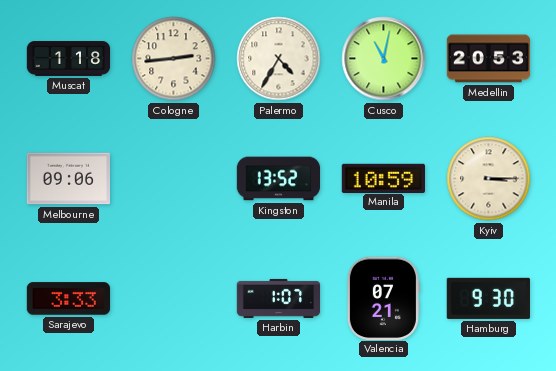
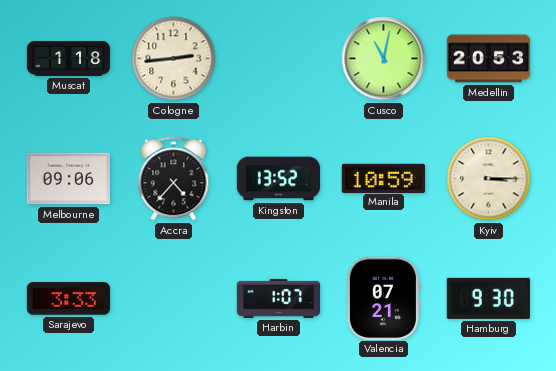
Palermo: 4:35 -> none
Accra: none -> 4:37
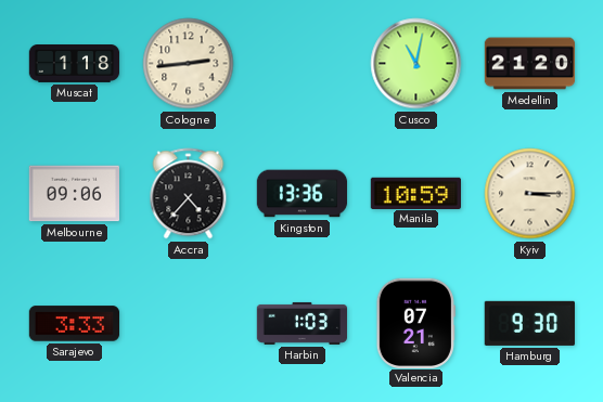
Medellin: 20:53 -> 21:20
Kingston: 13:52 -> 13:36
Harbin: 1:07 -> 1:03
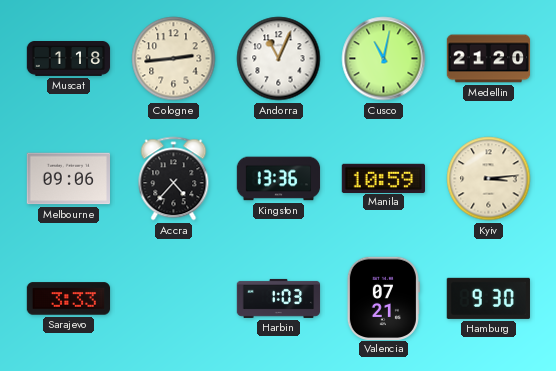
Andorra: none -> 11:04
Kyiv: 3:15 -> 3:14
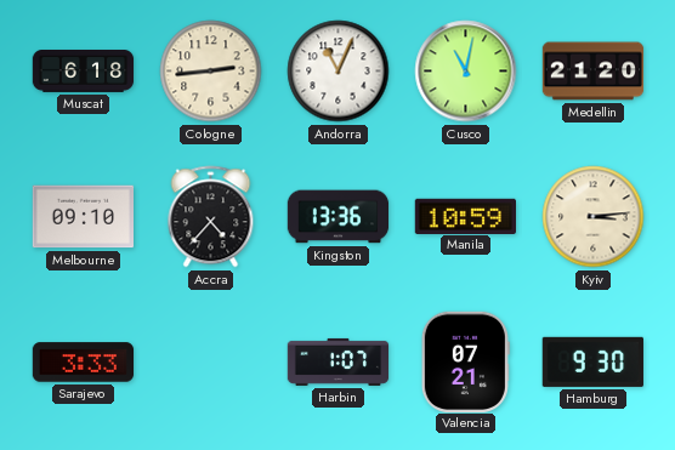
Muscat: 1:18 -> 6:18
Melbourne: 09:06 -> 09:10
Harbin: 1:03 -> 1:07
